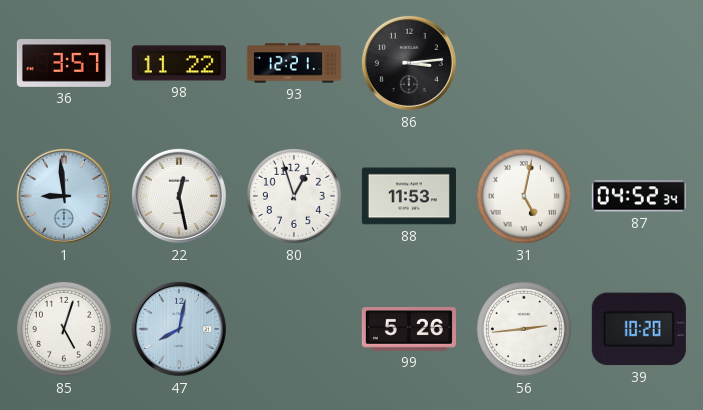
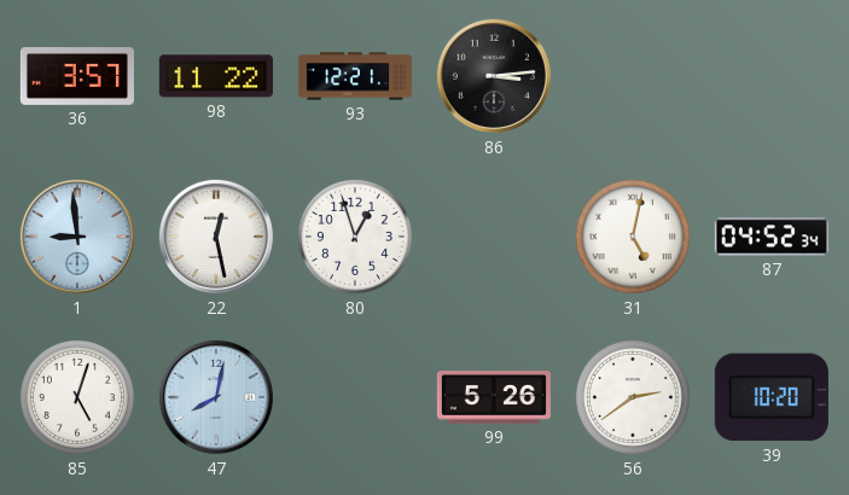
88: 11:53 -> none
56: 2:44 -> 2:39
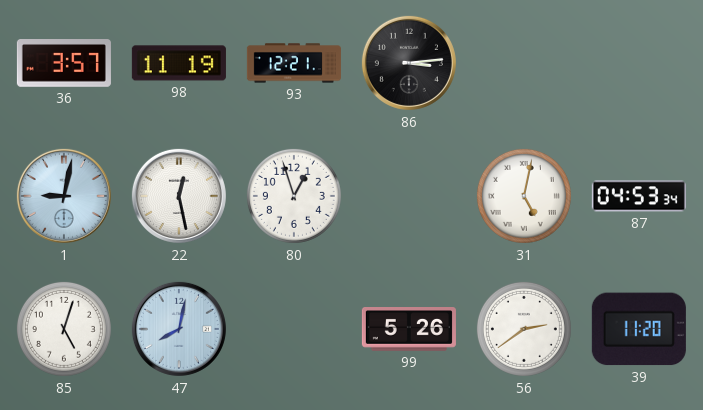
98: 11:22 -> 11:19
1: 8:59 -> 9:02
87: 04:52 -> 04:53
39: 10:20 -> 11:20
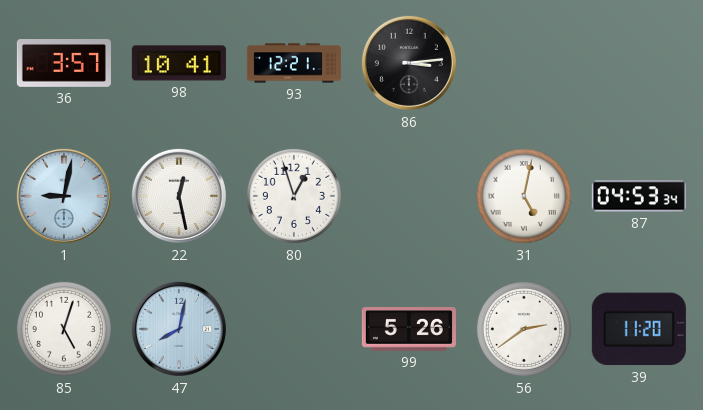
98: 11:19 -> 10:41
